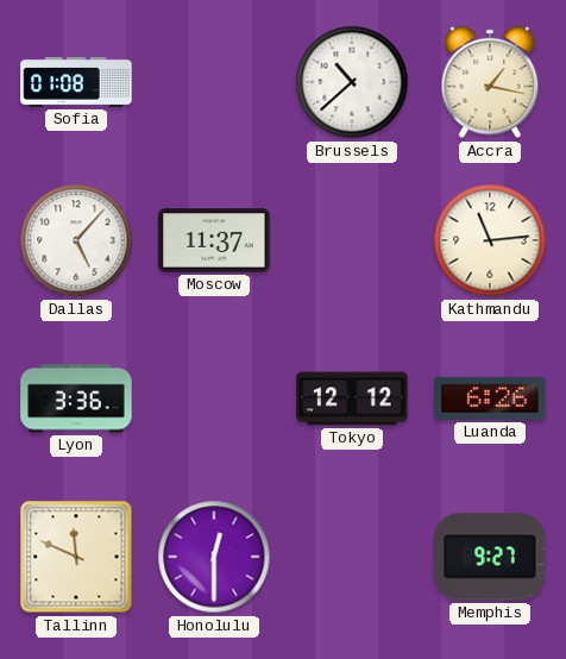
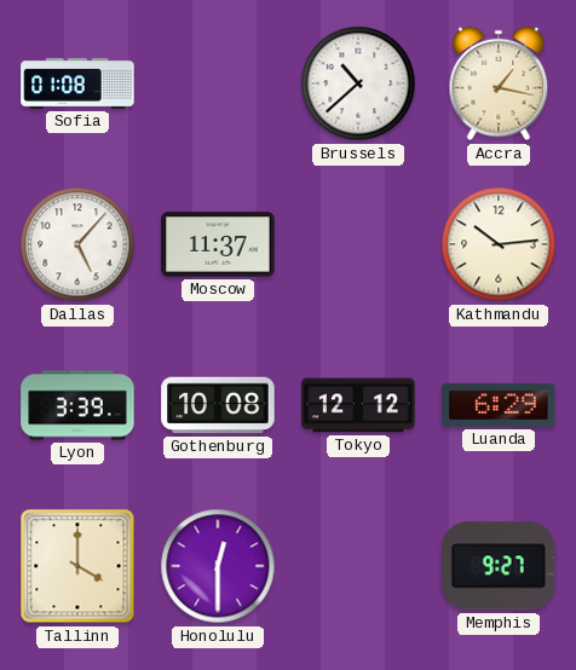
Kathmandu: 11:14 -> 10:14
Lyon: 3:36 -> 3:39
Gothenburg: none -> 10:08
Luanda: 6:26 -> 6:29
Tallinn: 11:49 -> 4:00
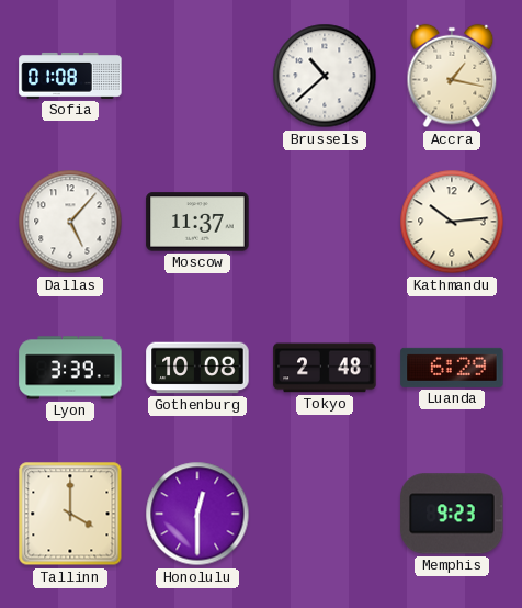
Tokyo: 12:12 -> 2:48
Memphis: 9:27 -> 9:23
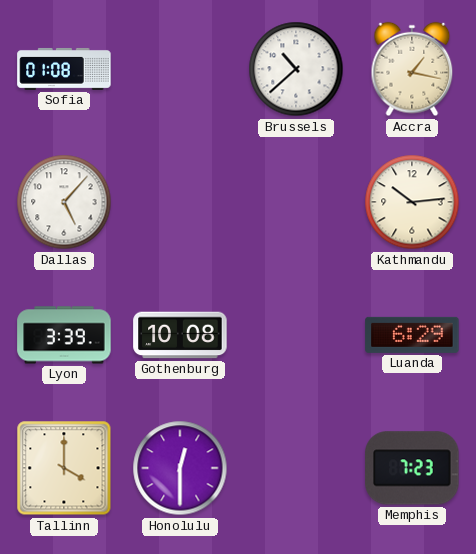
Moscow: 11:37 -> none
Tokyo: 2:48 -> none
Memphis: 9:23 -> 7:23
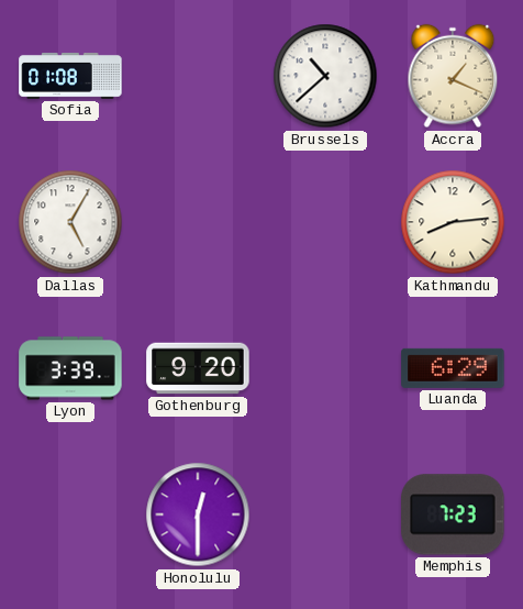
Accra: 1:17 -> 1:19
Dallas: 5:07 -> 5:05
Kathmandu: 10:14 -> 8:14
Gothenburg: 10:08 -> 9:20
Tallinn: 4:00 -> none
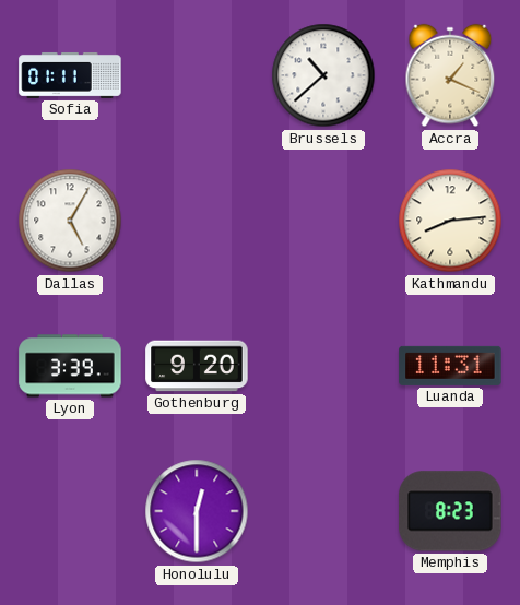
Sofia: 01:08 -> 01:11
Luanda: 6:29 -> 11:31
Memphis: 7:23 -> 8:23
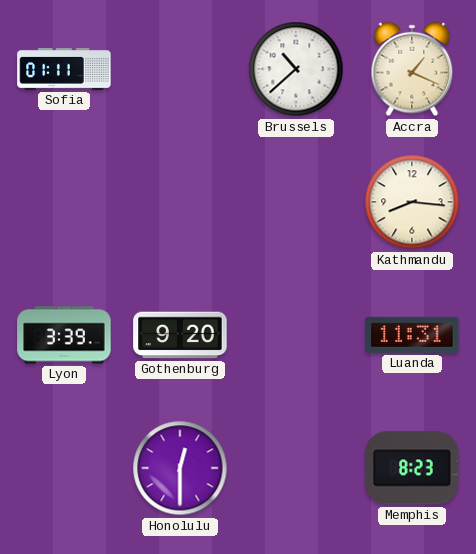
Dallas: 5:05 -> none
Kathmandu: 8:14 -> 8:16
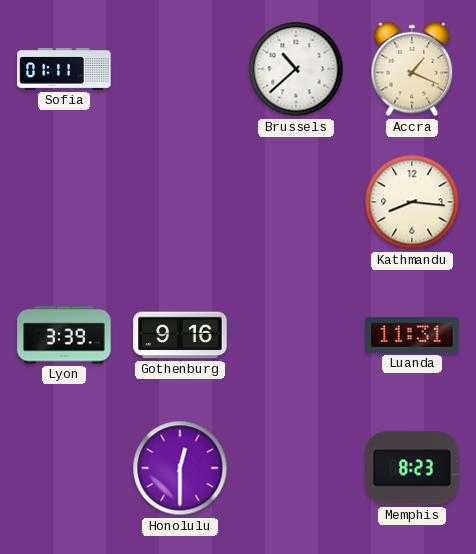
Gothenburg: 9:20 -> 9:16
